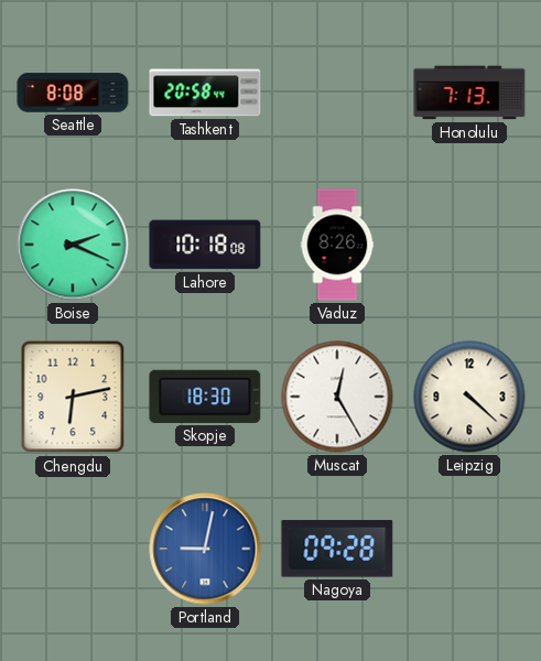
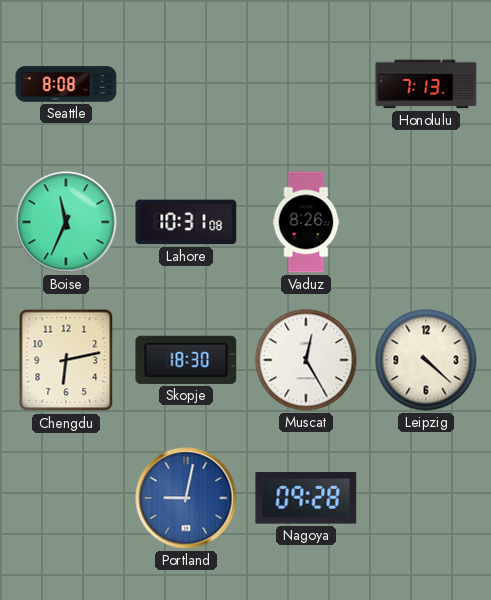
Tashkent: 20:58 -> none
Boise: 2:19 -> 11:34
Lahore: 10:18 -> 10:31
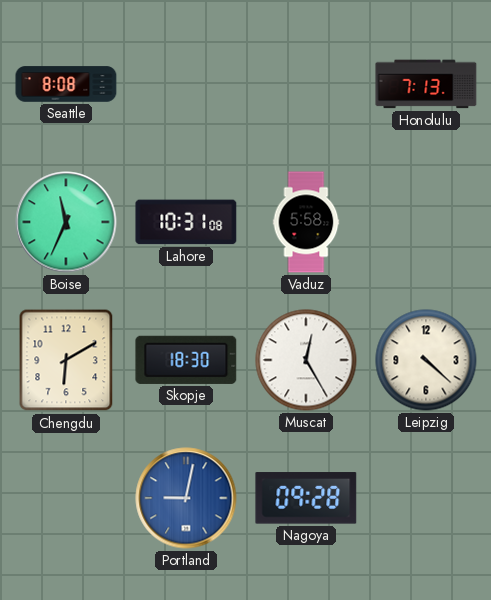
Vaduz: 8:26 -> 5:58
Chengdu: 6:13 -> 6:10
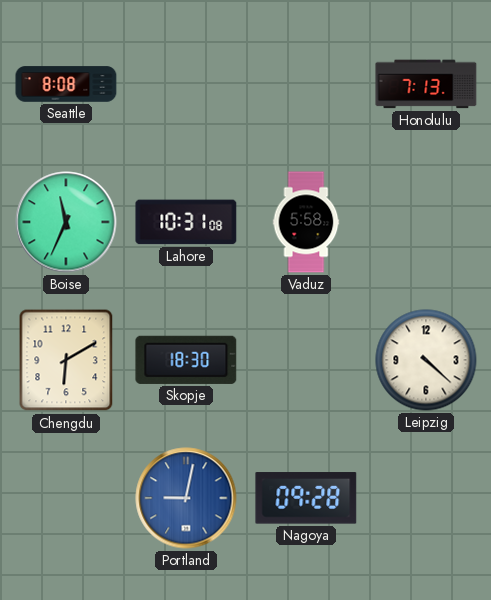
Muscat: 12:25 -> none
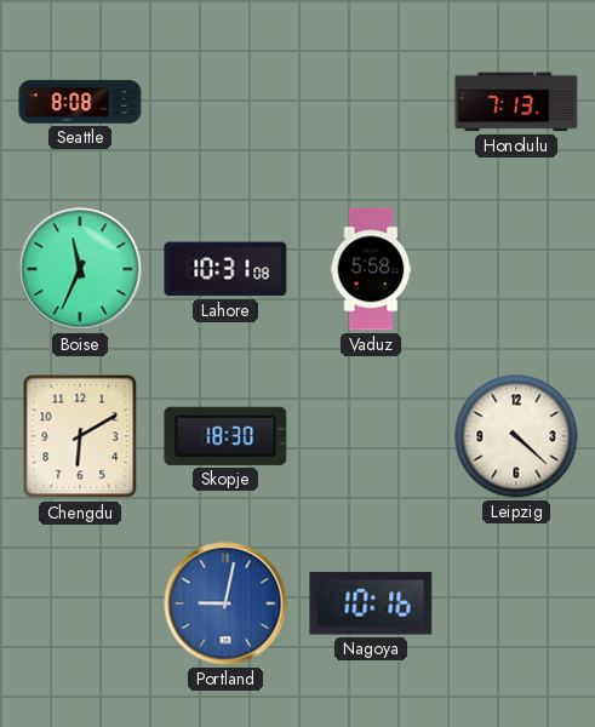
Nagoya: 09:28 -> 10:16
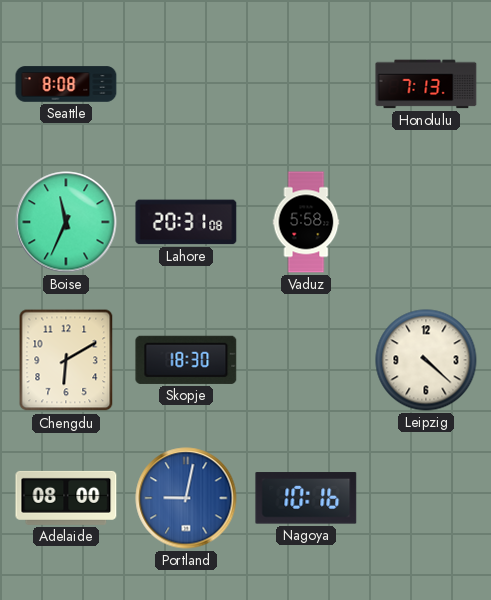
Lahore: 10:31 -> 20:31
Adelaide: none -> 08:00
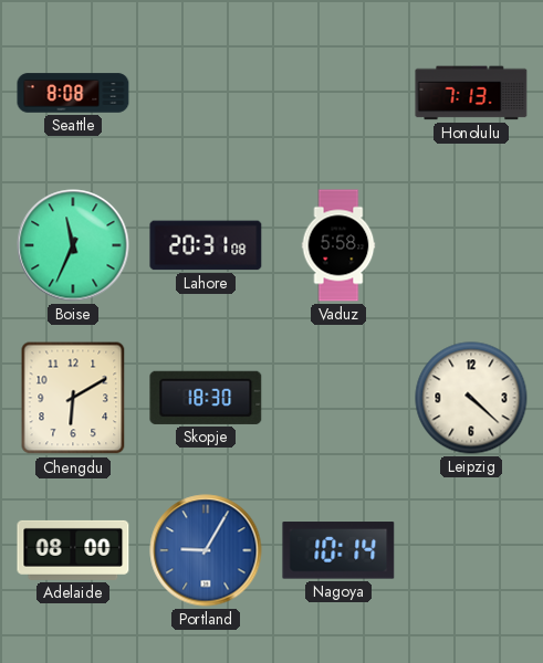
Portland: 9:02 -> 9:05
Nagoya: 10:16 -> 10:14
